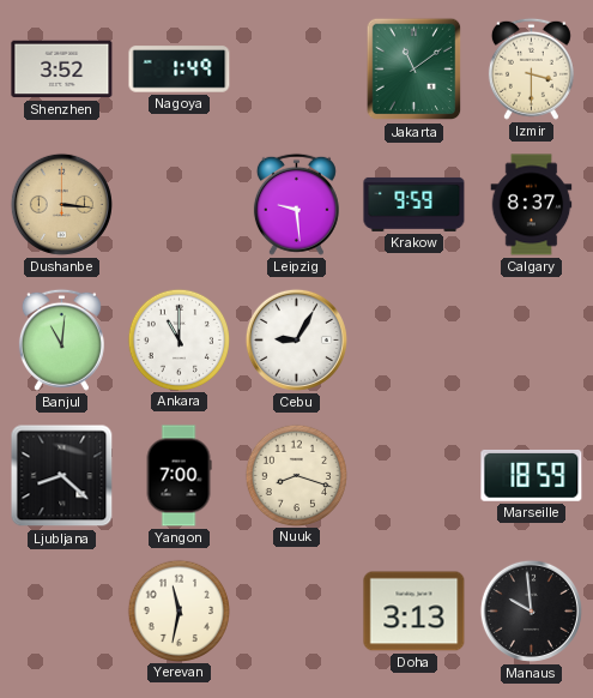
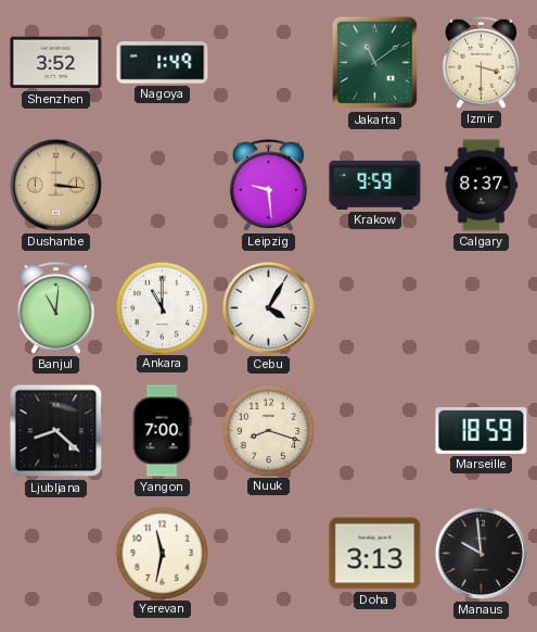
Cebu: 9:05 -> 4:05
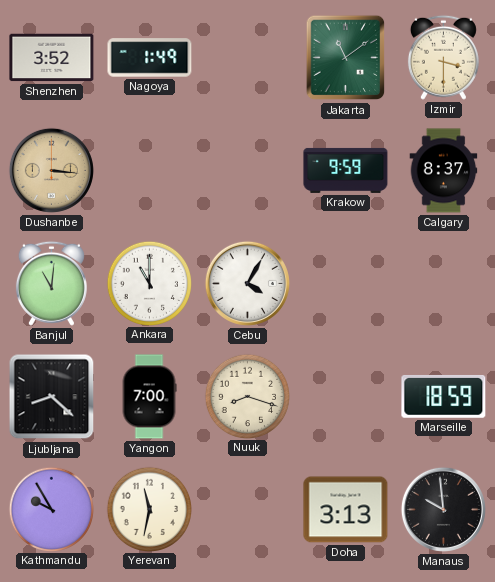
Leipzig: 9:29 -> none
Kathmandu: none -> 9:55
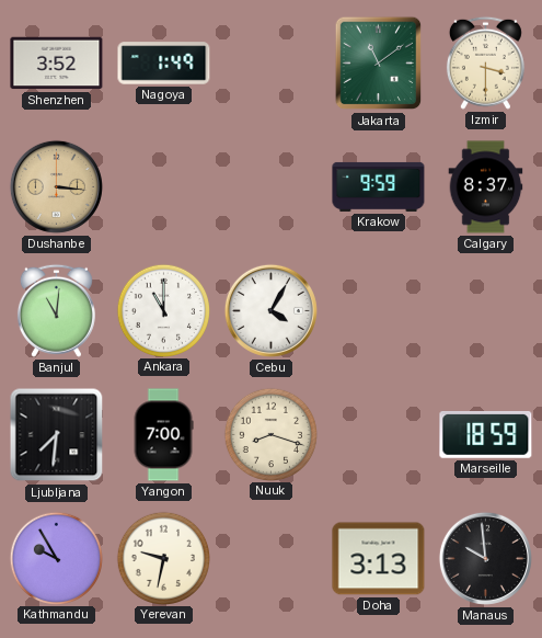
Ljubljana: 8:22 -> 7:31
Yerevan: 11:32 -> 9:32
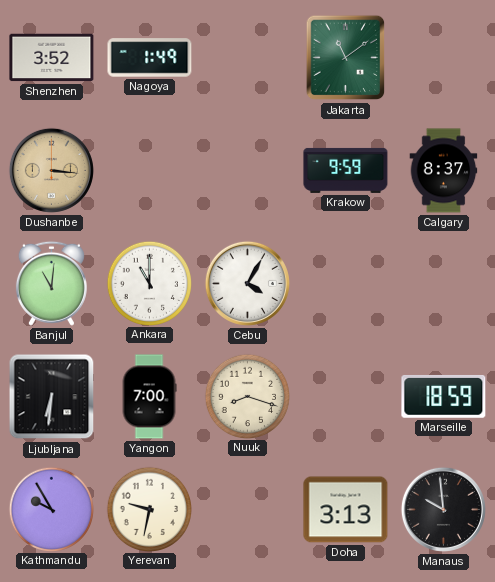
Izmir: 3:30 -> none
Ljubljana: 7:31 -> 6:31
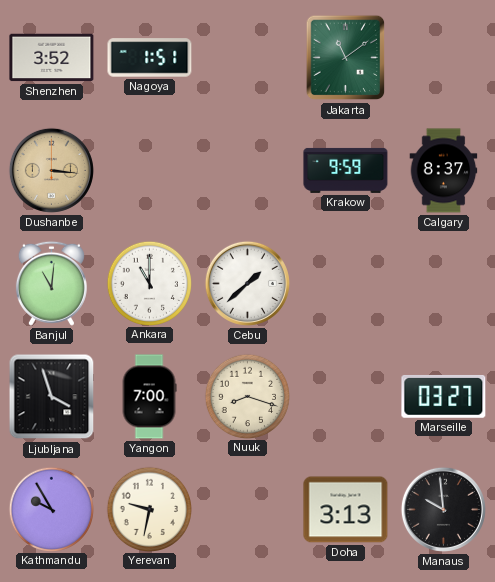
Nagoya: 1:49 -> 1:51
Cebu: 4:05 -> 1:38
Ljubljana: 6:31 -> 3:57
Marseille: 18:59 -> 03:27
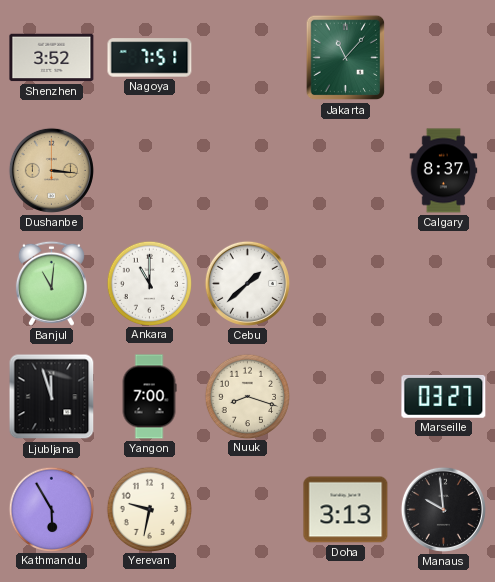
Nagoya: 1:51 -> 7:51
Jakarta: 11:09 -> 11:07
Krakow: 9:59 -> none
Ljubljana: 3:57 -> 11:57
Kathmandu: 9:55 -> 5:55
